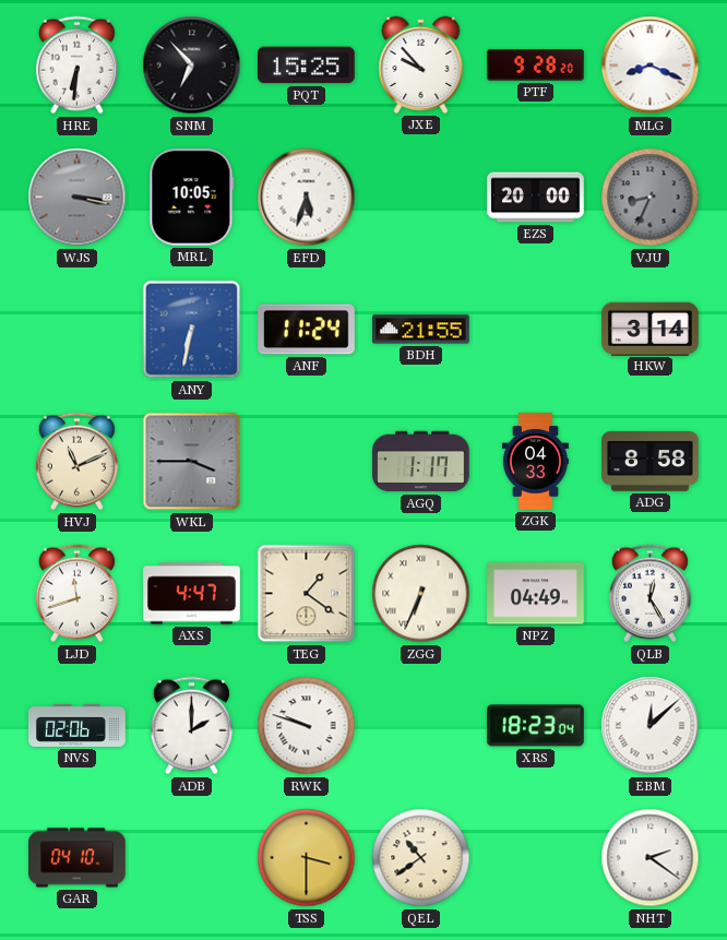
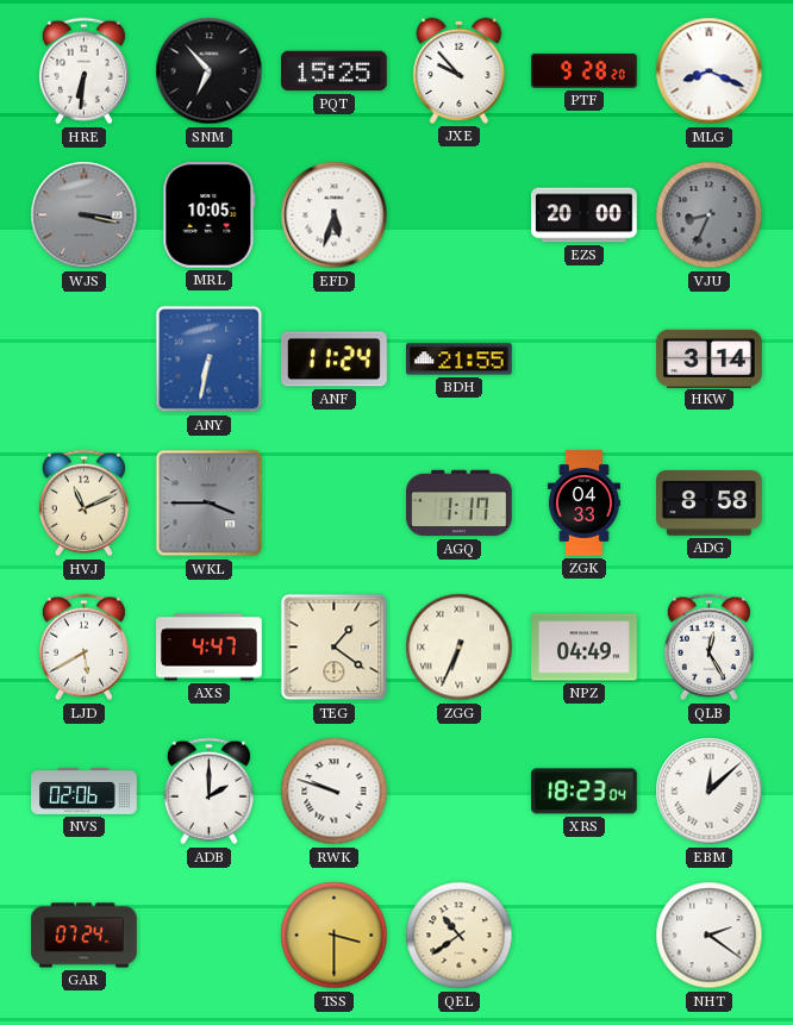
LJD: 11:42 -> 5:40
GAR: 04:10 -> 07:24
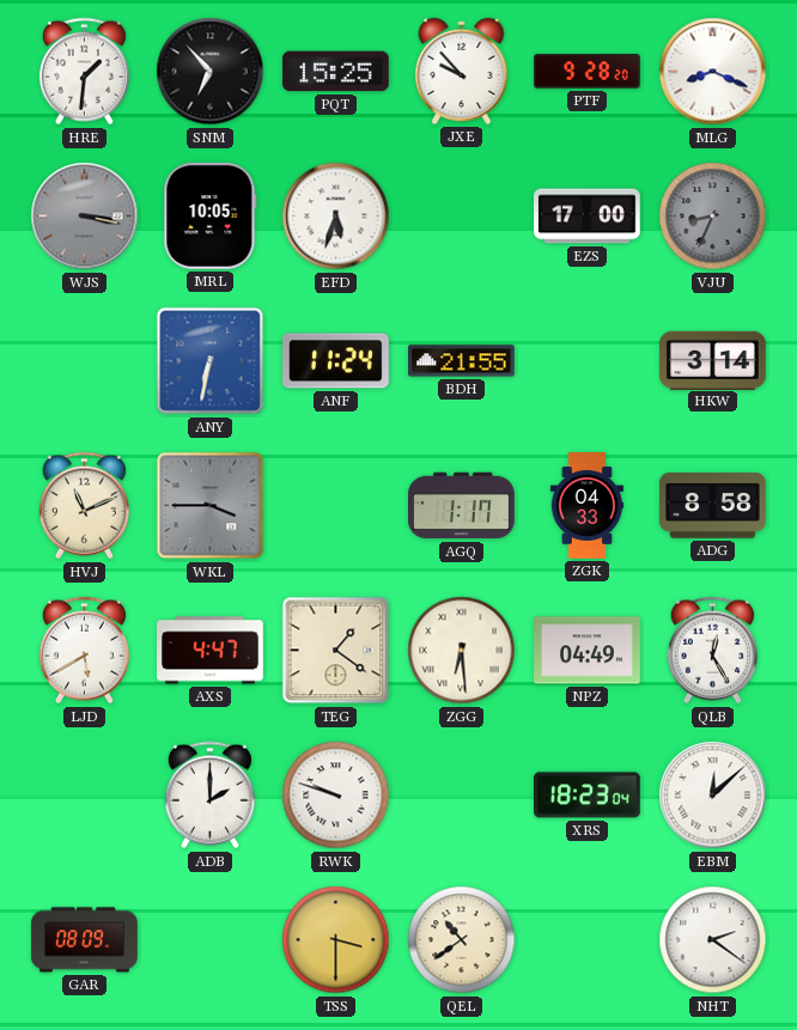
HRE: 6:31 -> 1:31
EZS: 20:00 -> 17:00
ZGG: 6:34 -> 6:29
NVS: 02:06 -> none
GAR: 07:24 -> 08:09
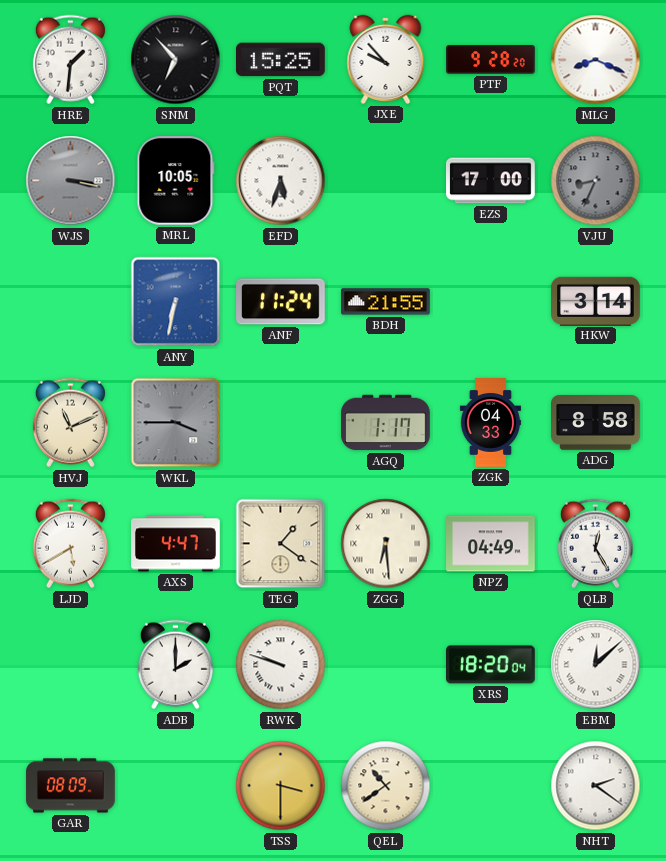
XRS: 18:23 -> 18:20
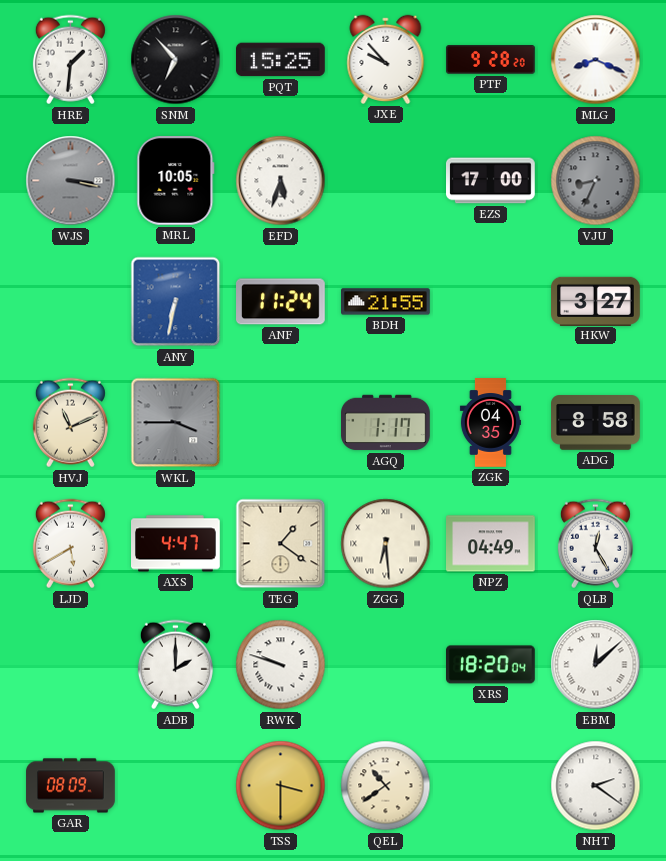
HKW: 3:14 -> 3:27
ZGK: 04:33 -> 04:35
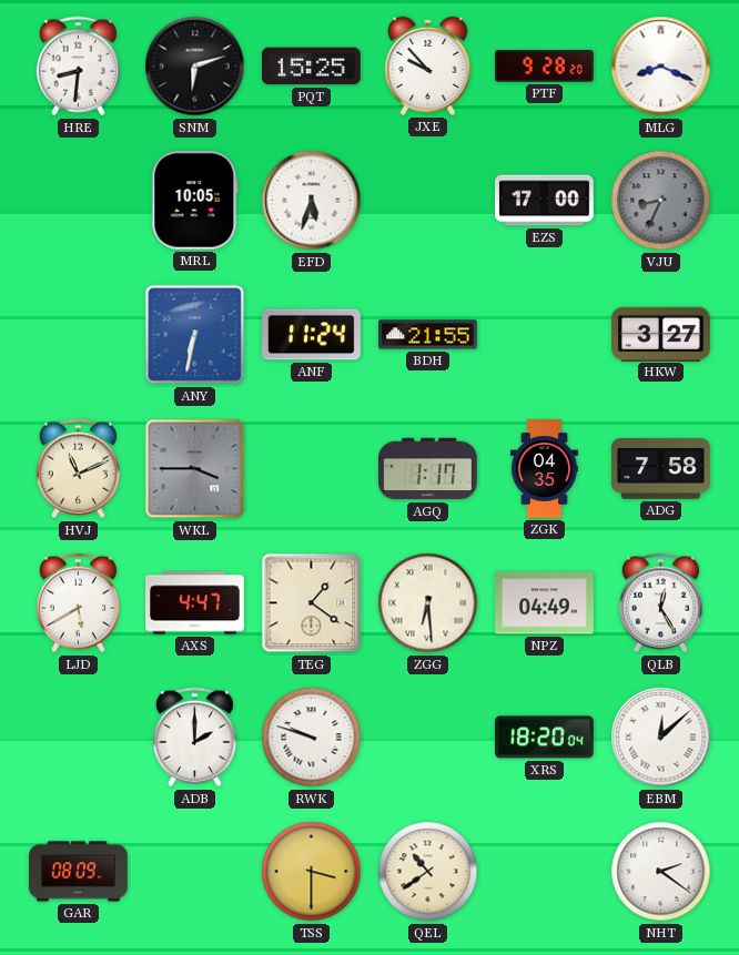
HRE: 1:31 -> 8:31
SNM: 6:53 -> 6:12
WJS: 3:17 -> none
ADG: 8:58 -> 7:58
